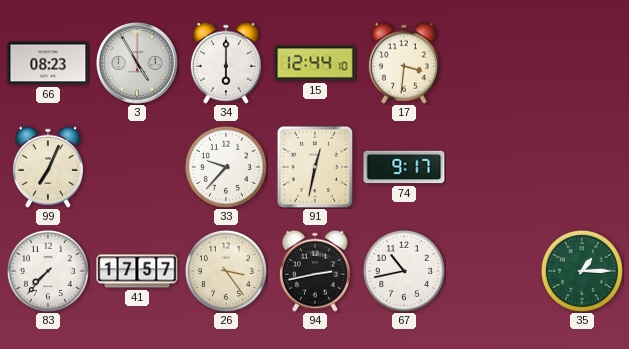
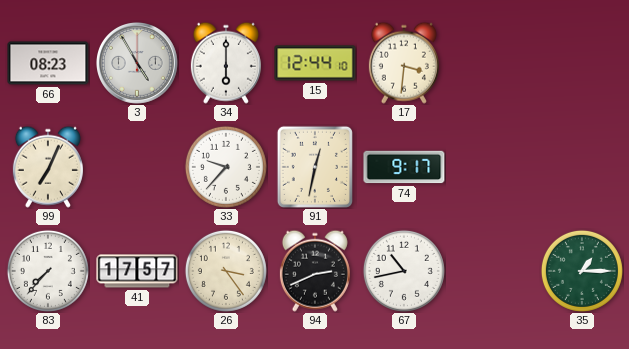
94: 2:43 -> 2:41
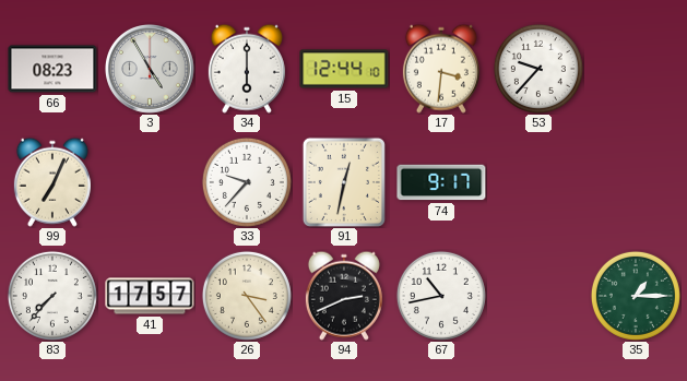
53: none -> 9:37
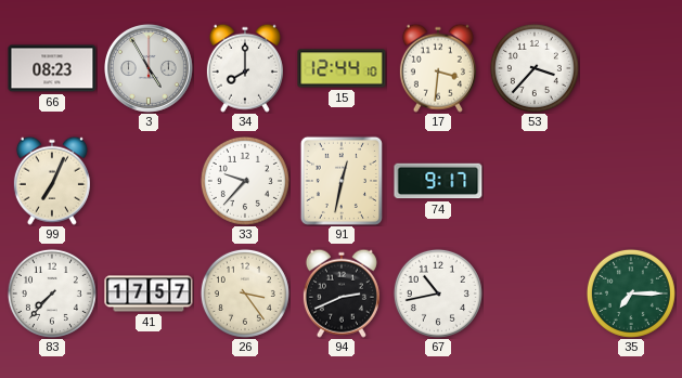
34: 6:00 -> 8:00
53: 9:37 -> 3:37
35: 1:15 -> 7:15
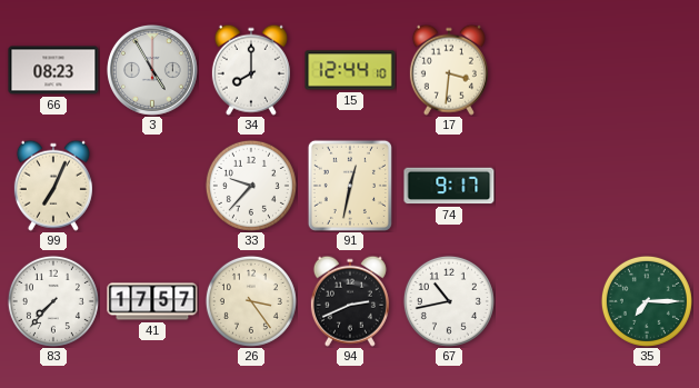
53: 3:37 -> none
